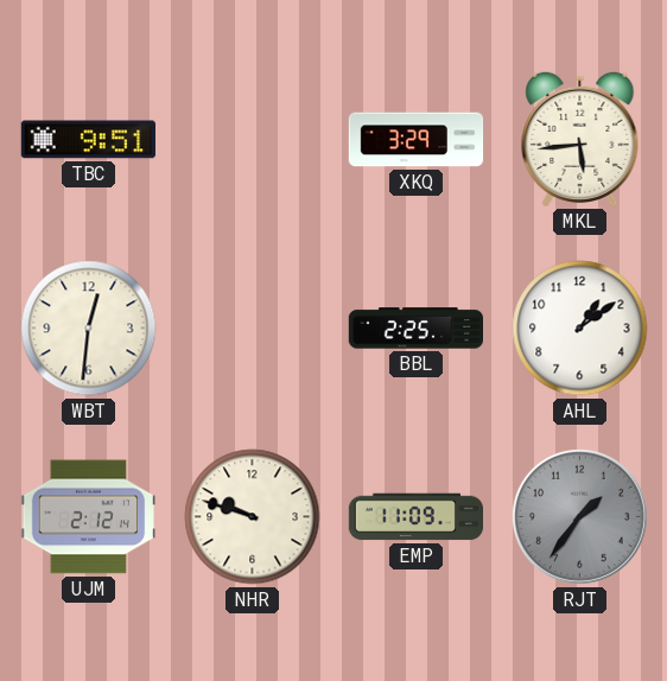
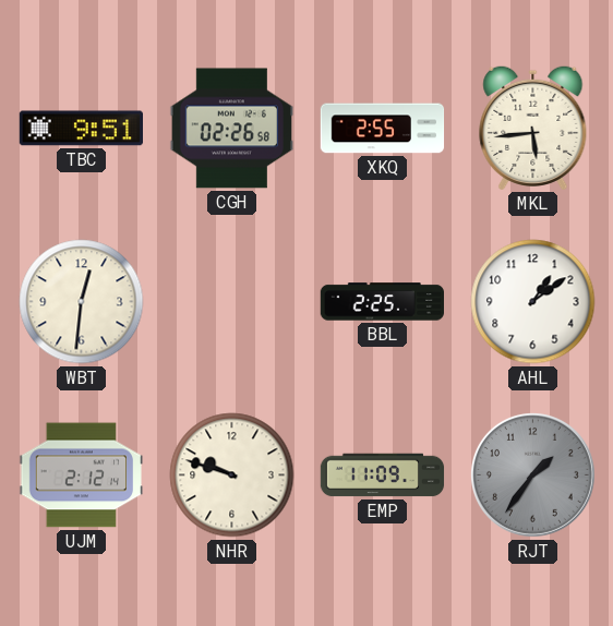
CGH: none -> 02:26
XKQ: 3:29 -> 2:55
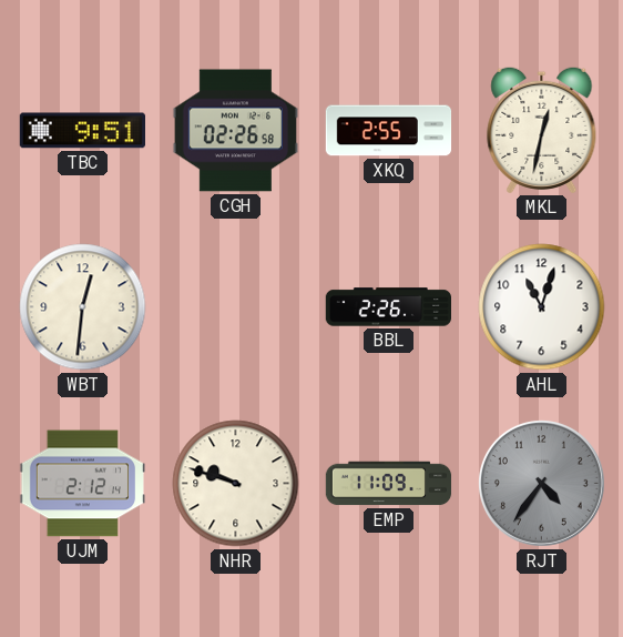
MKL: 5:44 -> 12:32
BBL: 2:25 -> 2:26
AHL: 1:09 -> 11:03
RJT: 1:36 -> 4:36
